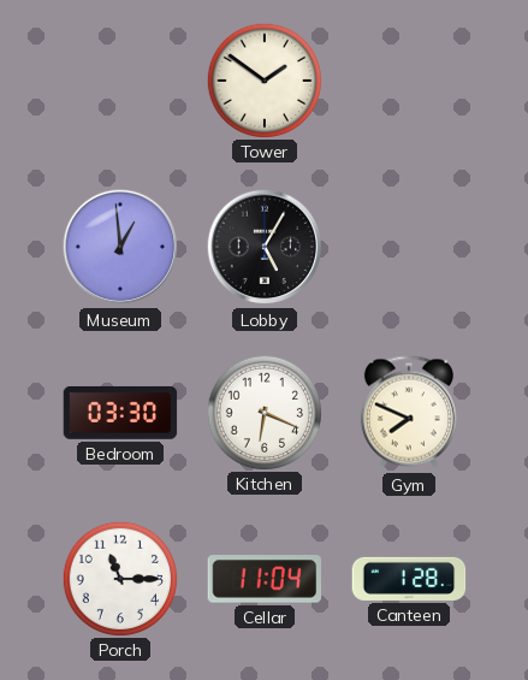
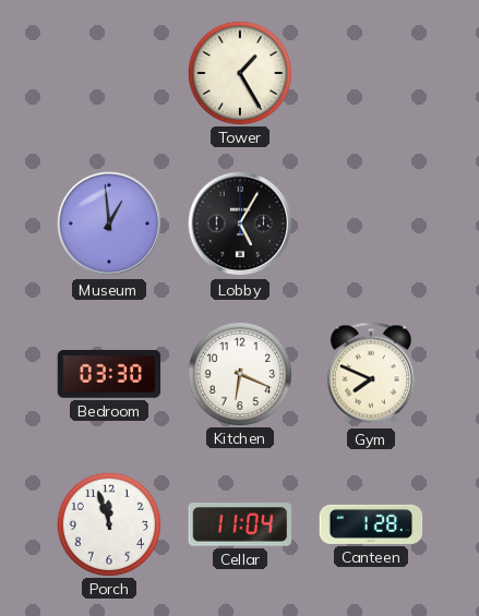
Tower: 1:51 -> 1:25
Porch: 11:15 -> 11:57
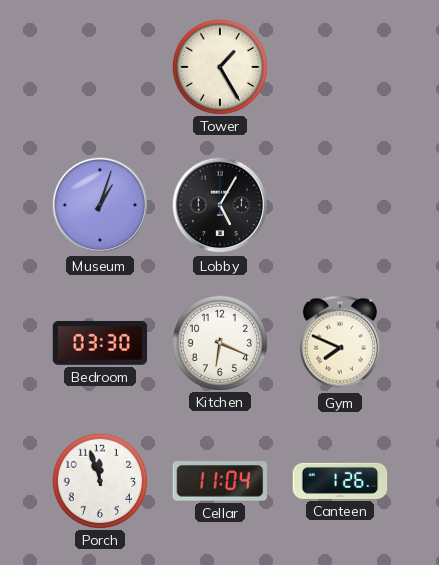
Museum: 12:59 -> 1:03
Canteen: 1:28 -> 1:26
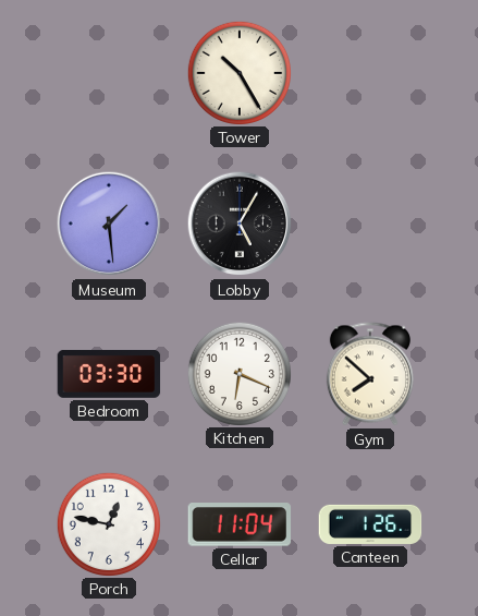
Tower: 1:25 -> 10:25
Museum: 1:03 -> 1:29
Gym: 7:49 -> 7:52
Porch: 11:57 -> 12:47
